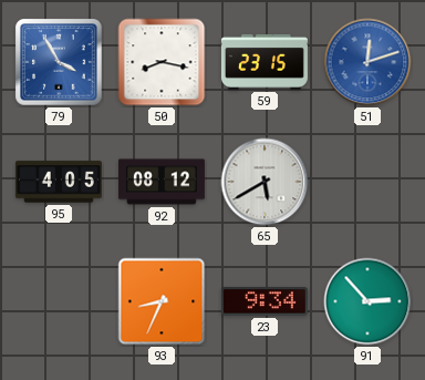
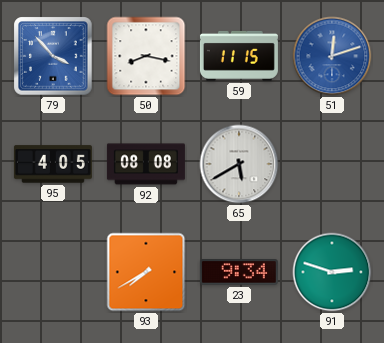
79: 3:55 -> 3:53
59: 23:15 -> 11:15
92: 08:12 -> 08:08
93: 8:34 -> 7:40
91: 2:53 -> 2:48
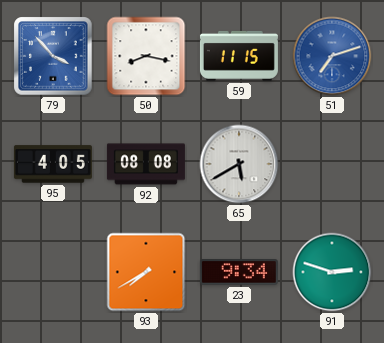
51: 12:12 -> 7:12
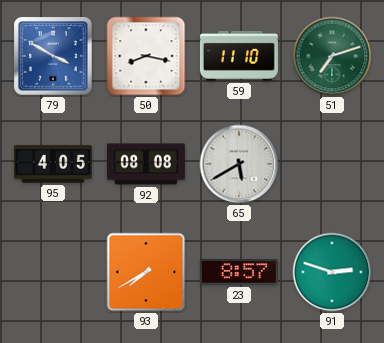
79: 3:53 -> 3:50
59: 11:15 -> 11:10
51 dial: blue -> green
23: 9:34 -> 8:57
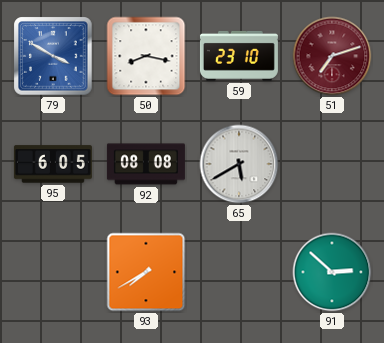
59: 11:10 -> 23:10
51 dial: green -> burgundy
95: 4:05 -> 6:05
23: 8:57 -> none
91: 2:48 -> 2:52
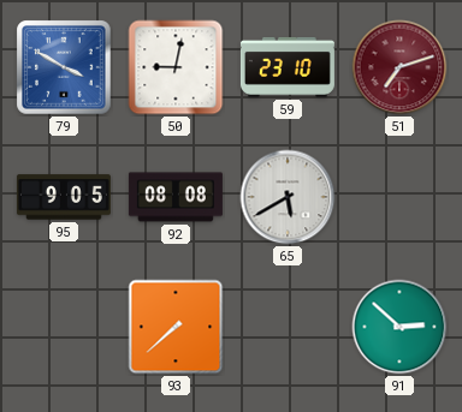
50: 8:17 -> 9:02
95: 6:05 -> 9:05
93: 7:40 -> 7:38
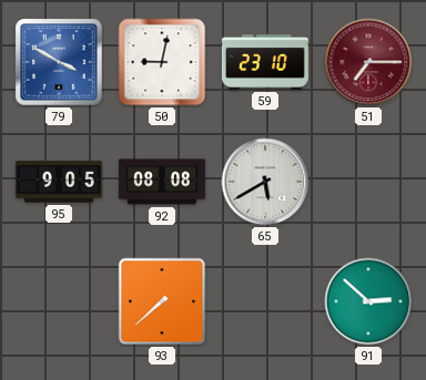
51: 7:12 -> 7:15
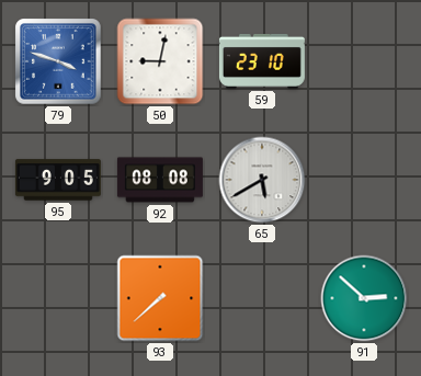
79: 3:50 -> 3:48
51: 7:15 -> none
